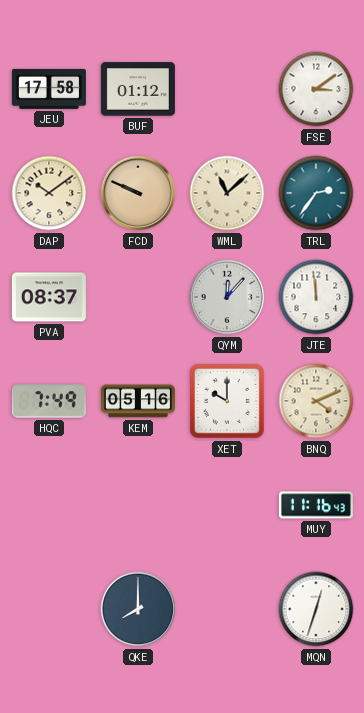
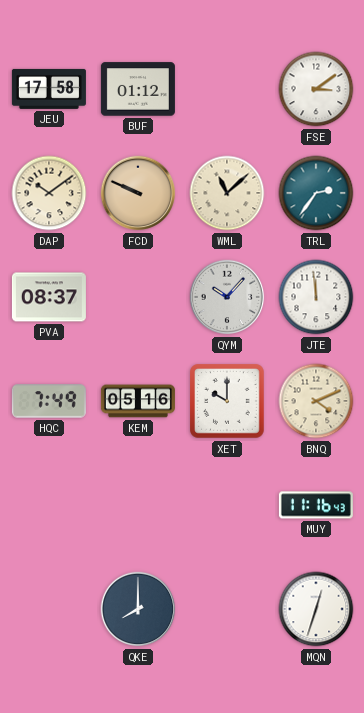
QYM: 12:07 -> 10:07
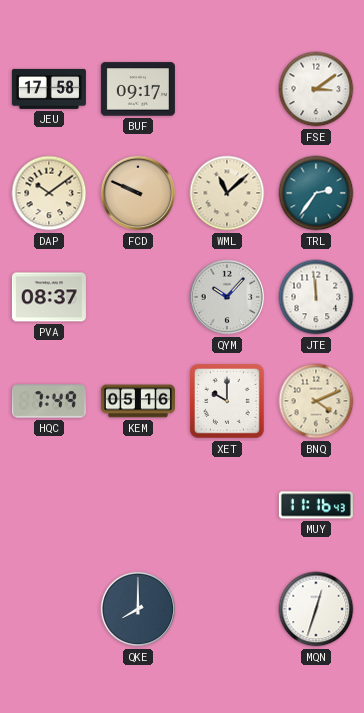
BUF: 01:12 -> 09:17
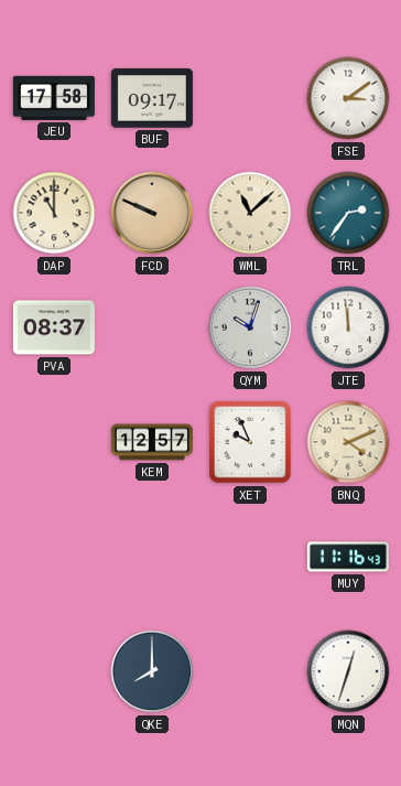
DAP: 10:09 -> 11:00
QYM: 10:07 -> 10:03
HQC: 7:49 -> none
KEM: 05:16 -> 12:57
XET: 10:00 -> 9:56
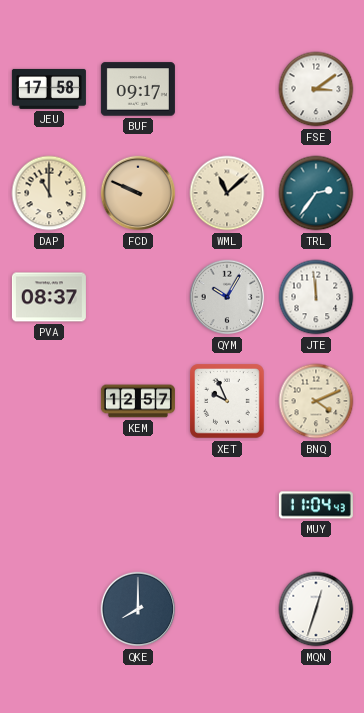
QYM: 10:03 -> 10:05
MUY: 11:16 -> 11:04
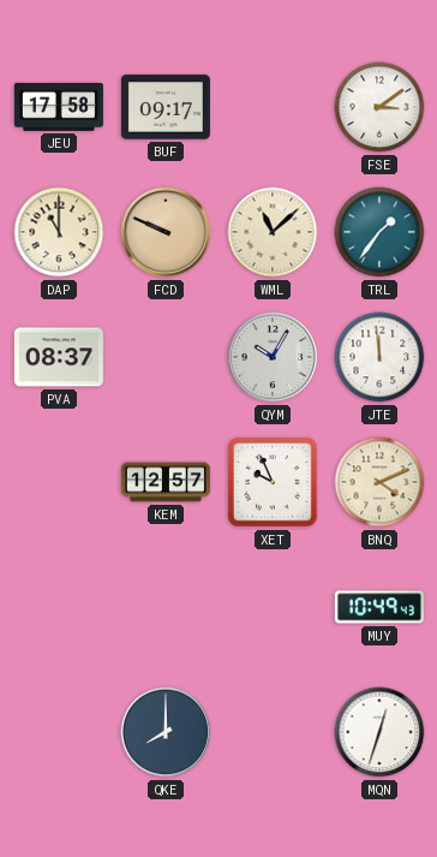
TRL: 2:36 -> 1:36
MUY: 11:04 -> 10:49
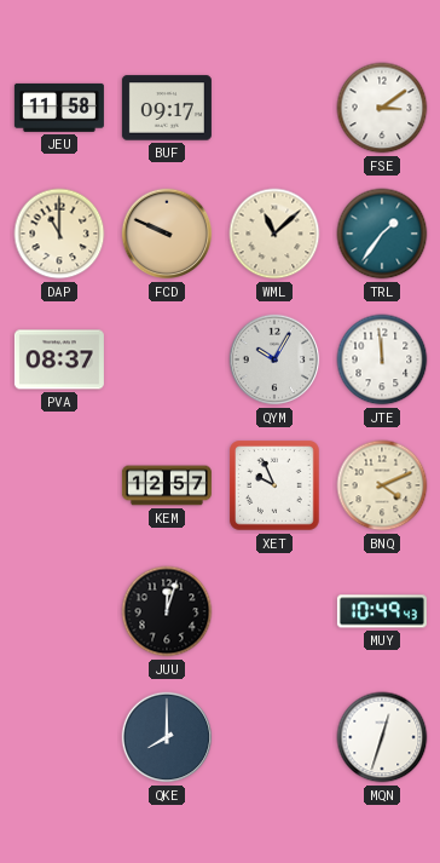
JEU: 17:58 -> 11:58
JUU: none -> 12:03
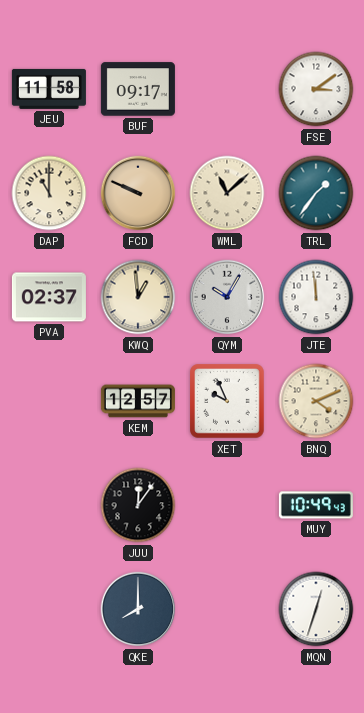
PVA: 08:37 -> 02:37
KWQ: none -> 12:59
JUU: 12:03 -> 12:06
